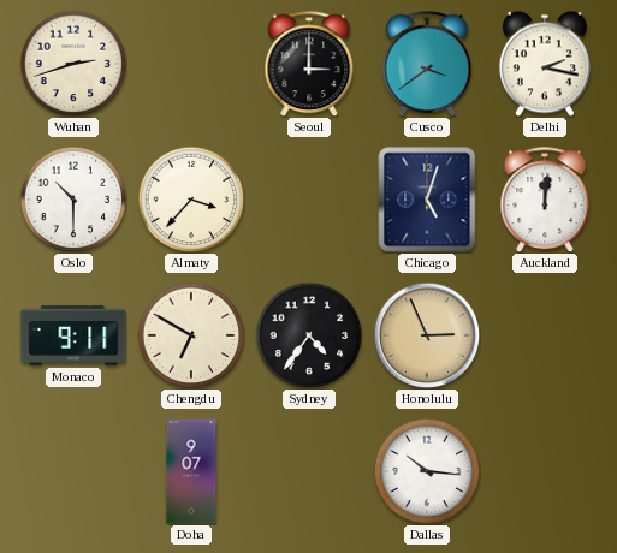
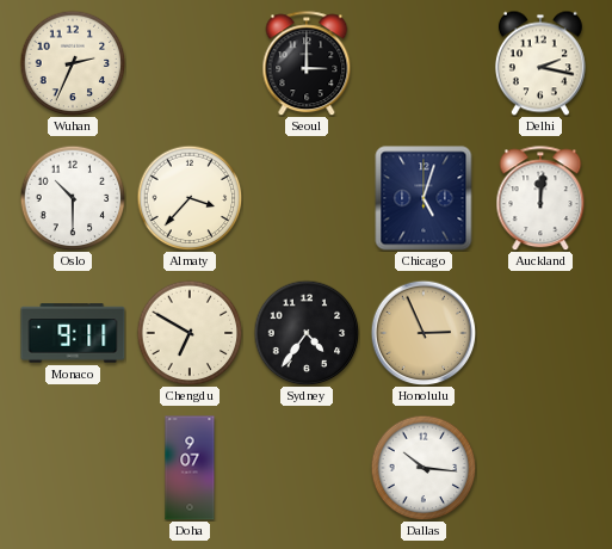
Wuhan: 2:42 -> 2:34
Cusco: 3:39 -> none
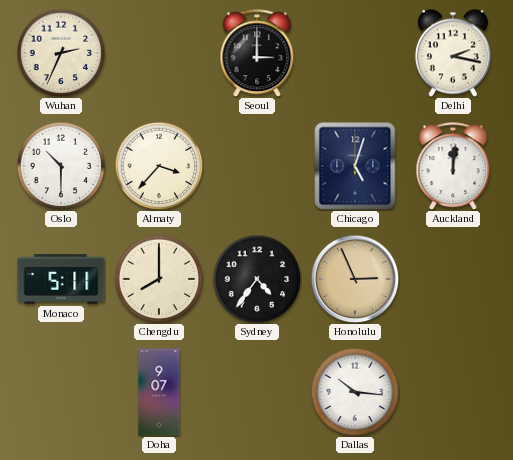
Monaco: 9:11 -> 5:11
Chengdu: 6:50 -> 8:00
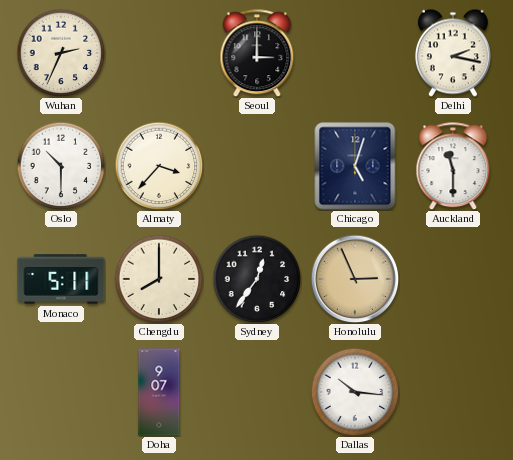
Auckland: 12:01 -> 11:30
Sydney: 4:36 -> 12:36
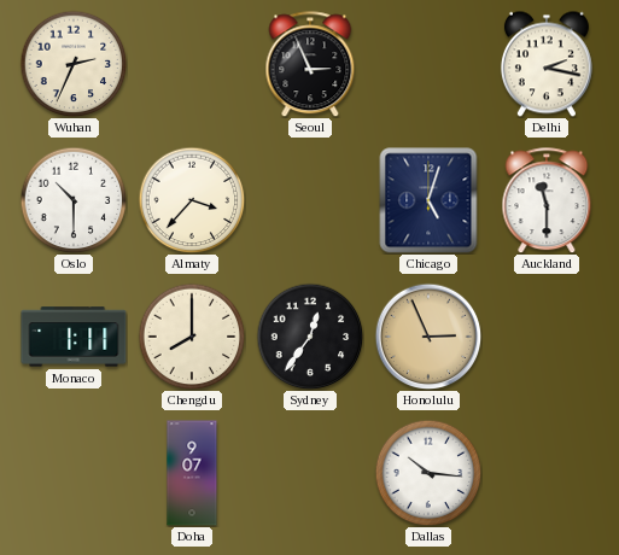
Seoul: 3:00 -> 2:56
Monaco: 5:11 -> 1:11
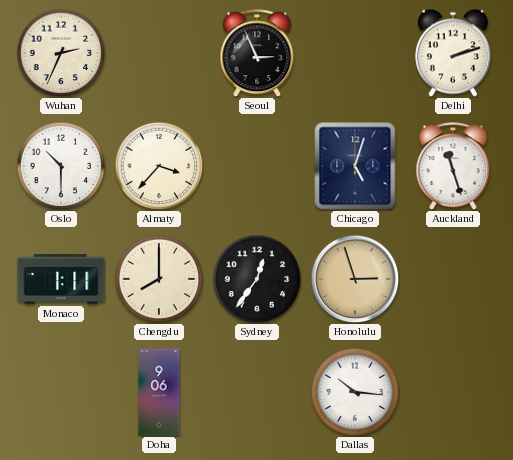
Delhi: 2:17 -> 2:12
Auckland: 11:30 -> 11:27
Honolulu: 2:56 -> 2:57
Doha: 9:07 -> 9:06
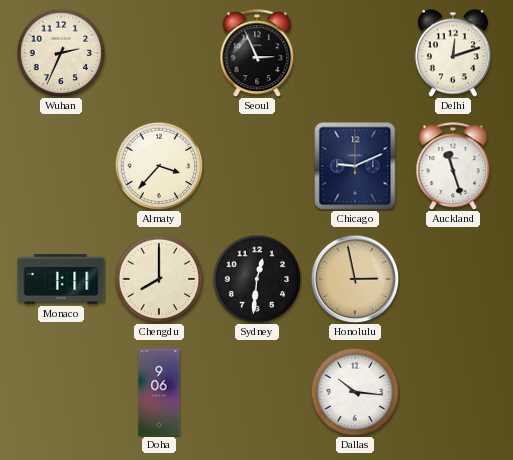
Delhi: 2:12 -> 12:12
Oslo: 10:30 -> none
Chicago: 5:03 -> 9:11
Sydney: 12:36 -> 12:31
Honolulu: 2:57 -> 2:58
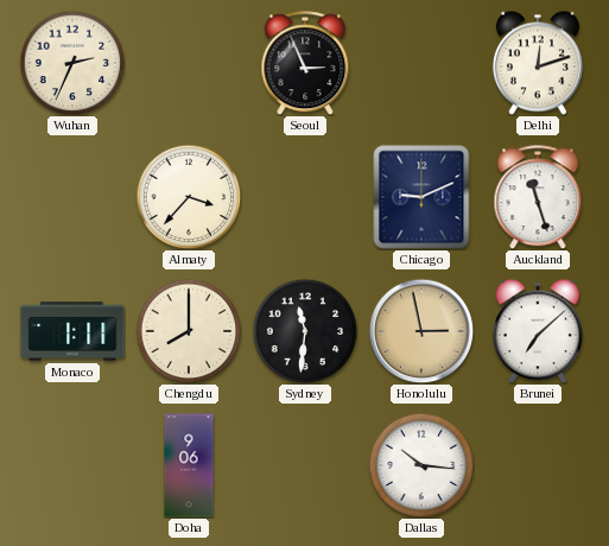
Sydney: 12:31 -> 11:31
Brunei: none -> 7:08
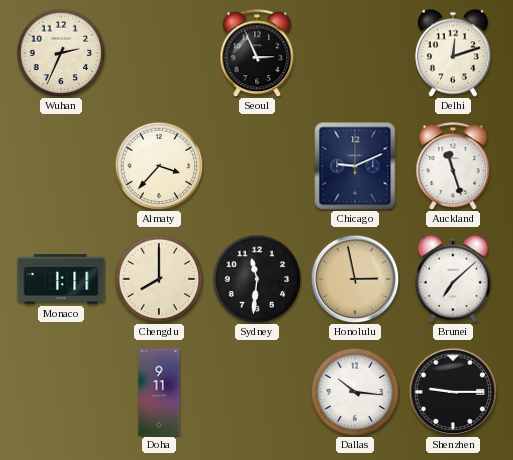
Doha: 9:06 -> 9:11
Shenzhen: none -> 9:15
